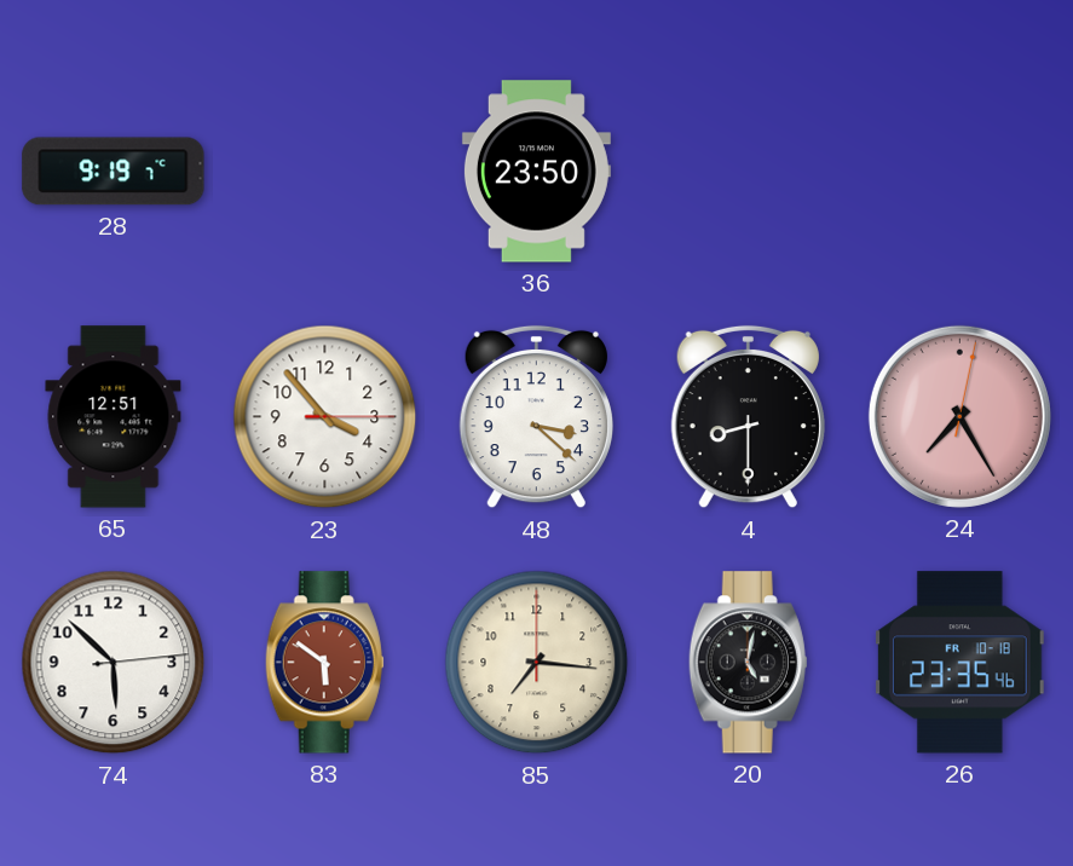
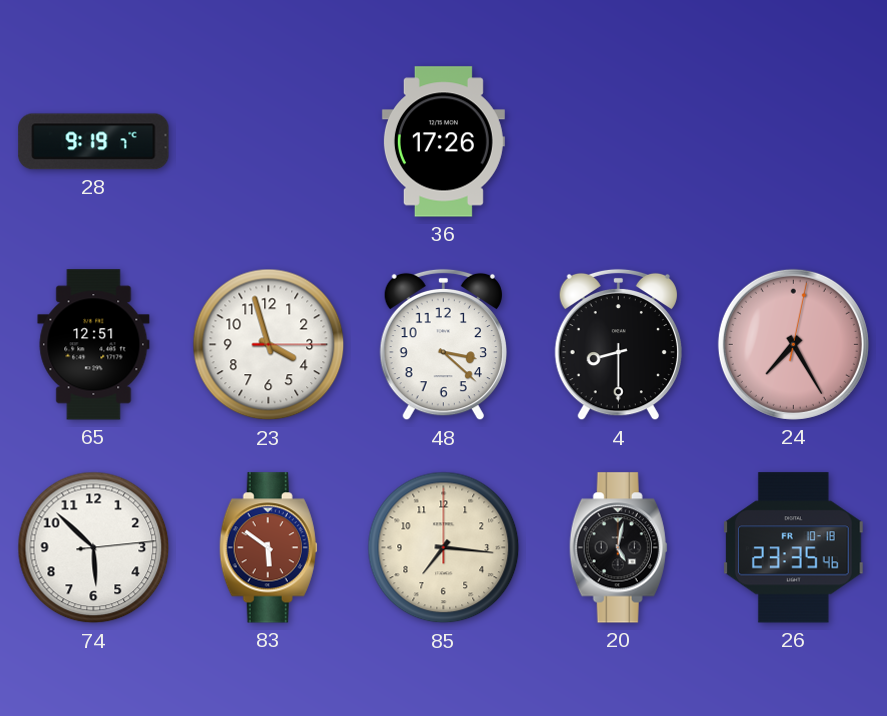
36: 23:50 -> 17:26
23: 3:53 -> 3:57
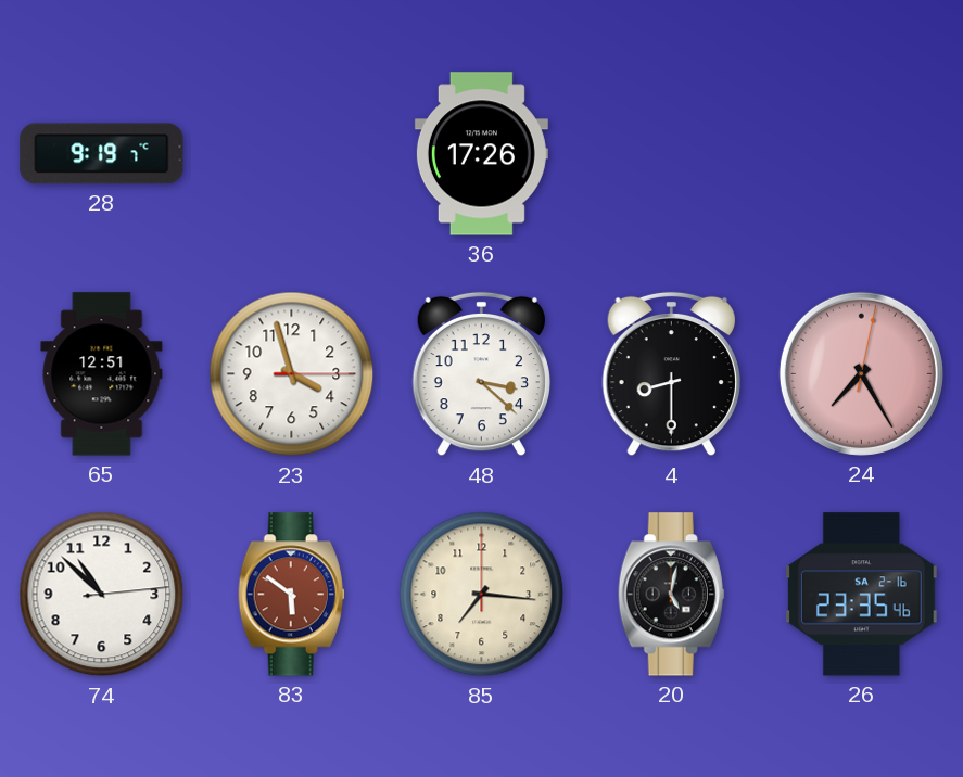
74: 5:52 -> 10:52
26 date: FR 10-18 -> SA 2-16
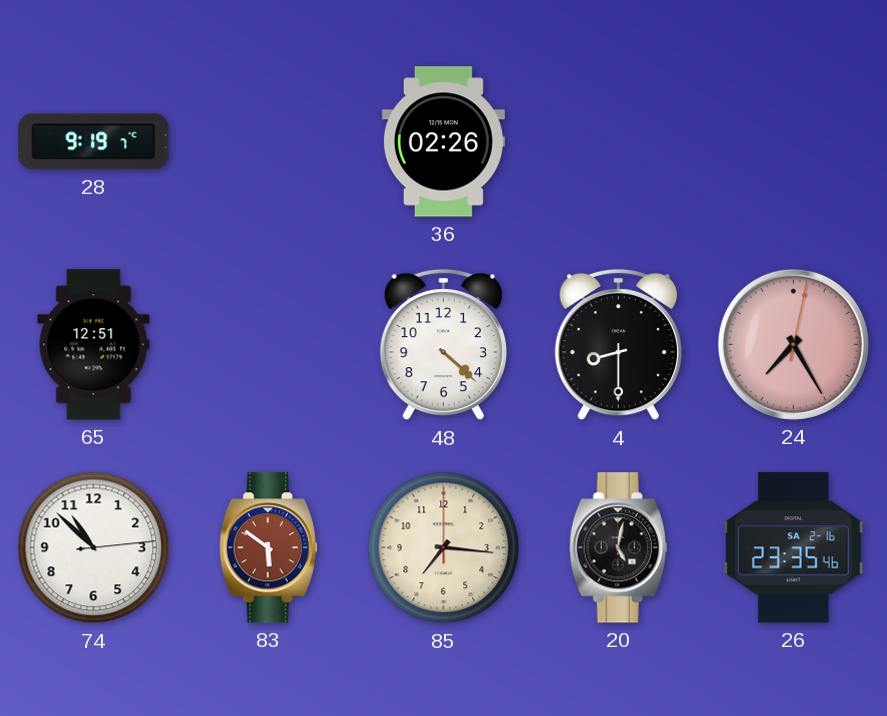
36: 17:26 -> 02:26
23: 3:57 -> none
48: 3:22 -> 4:22
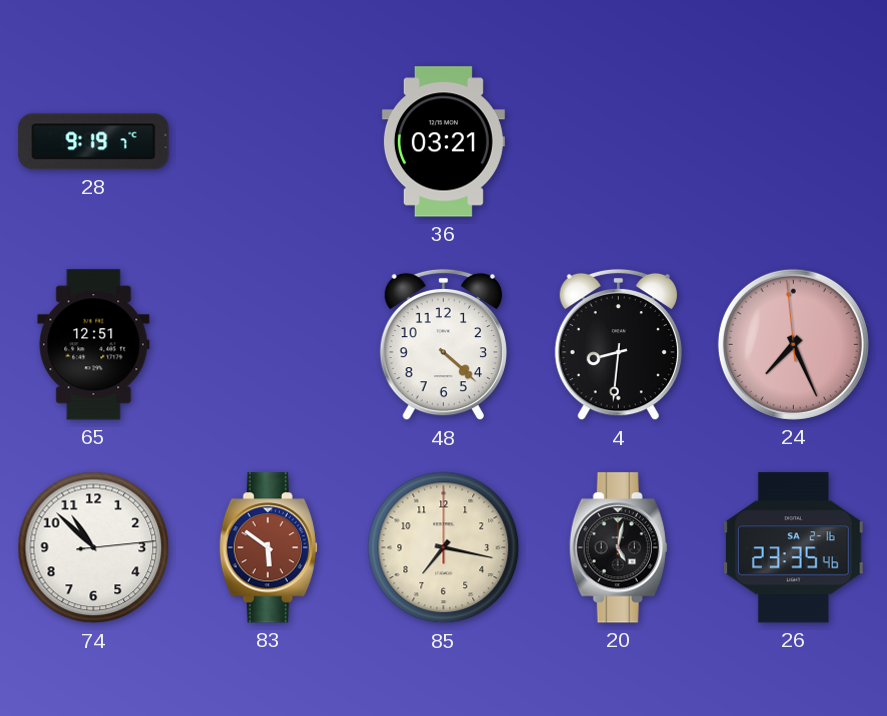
36: 02:26 -> 03:21
4: 8:30 -> 8:31
24: 7:25:02 -> 7:25:59
85: 7:16 -> 7:17
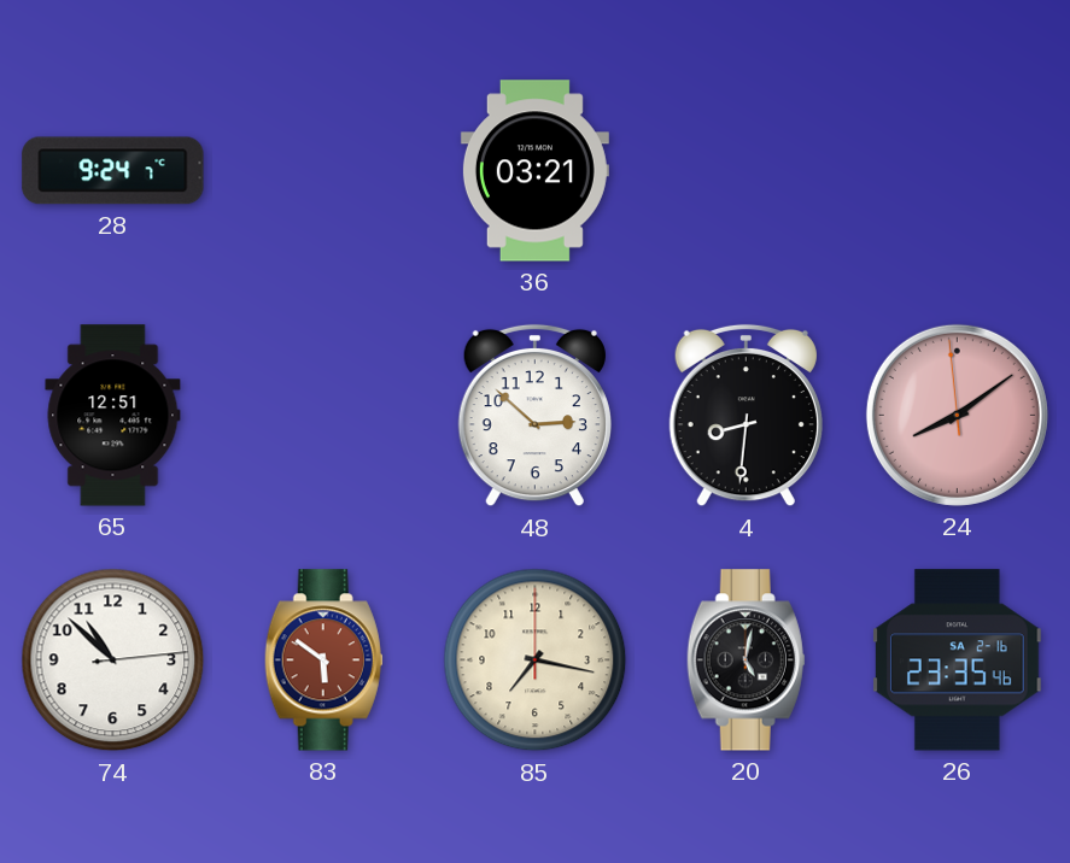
28: 9:19 -> 9:24
48: 4:22 -> 2:52
24: 7:25 -> 8:08
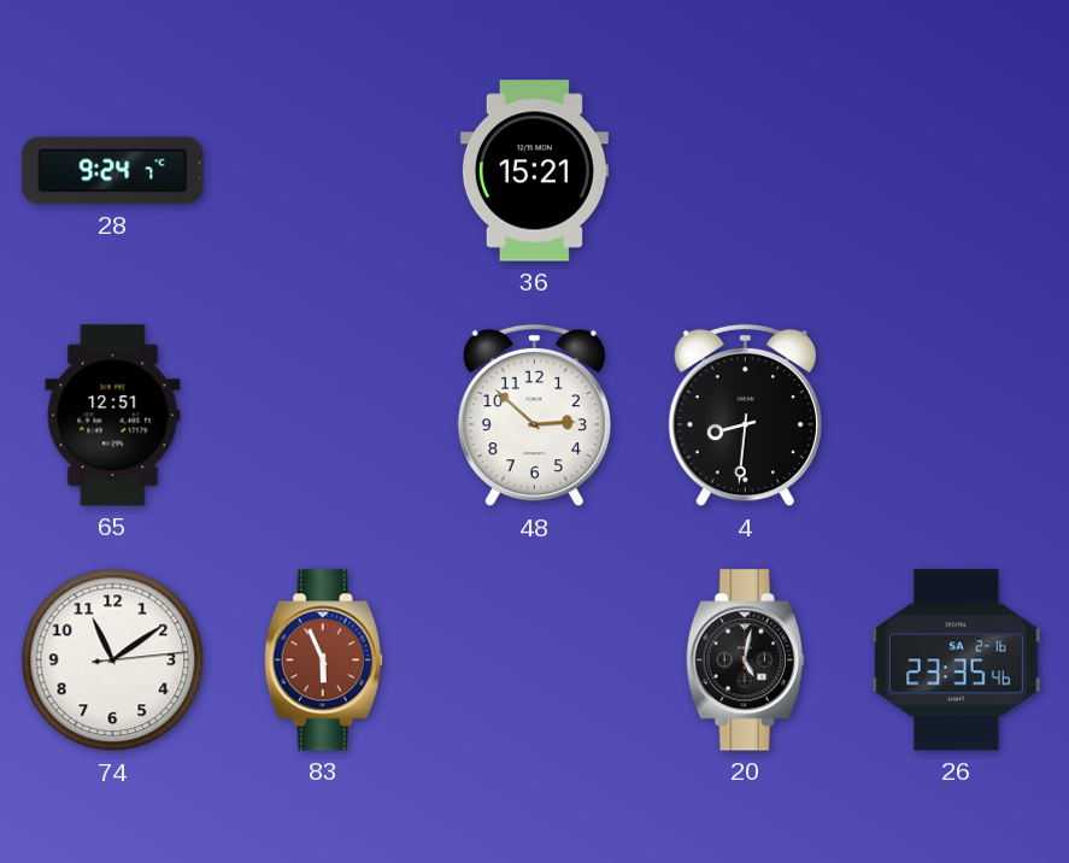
36: 03:21 -> 15:21
24: 8:08 -> none
74: 10:52 -> 11:09
83: 5:51 -> 5:56
85: 7:17 -> none
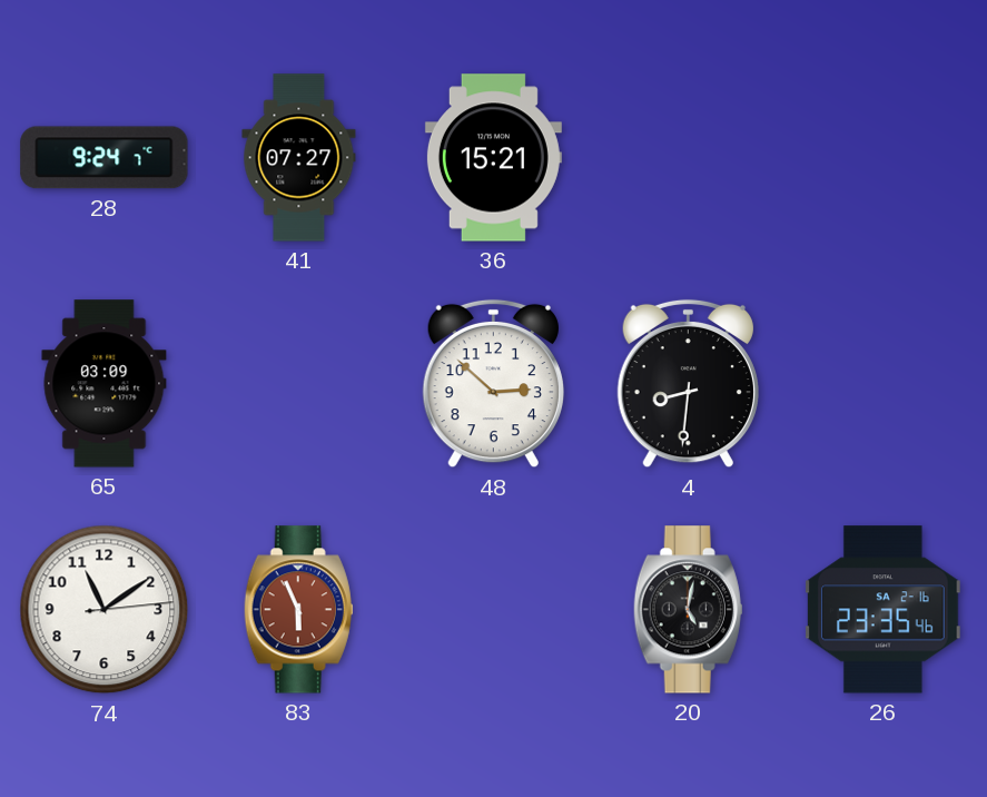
41: none -> 07:27
65: 12:51 -> 03:09
